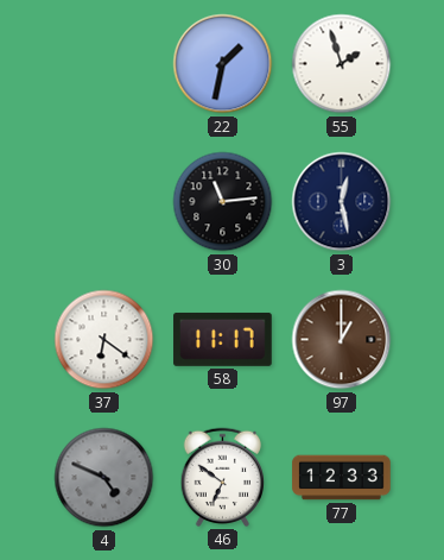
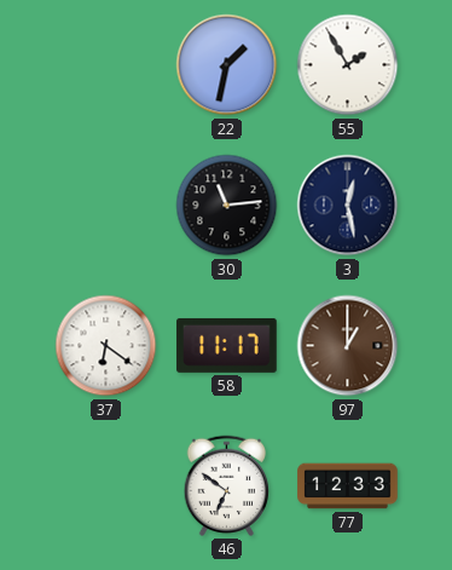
55: 1:57 -> 1:55
4: 4:49 -> none
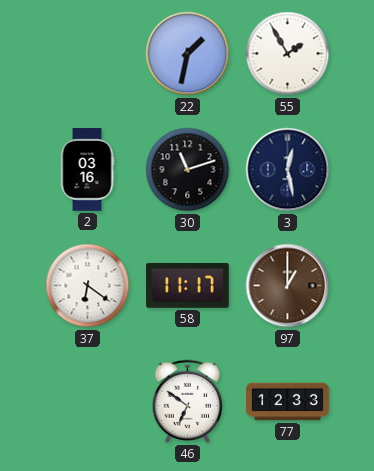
2: none -> 03:16
30: 11:14 -> 11:12
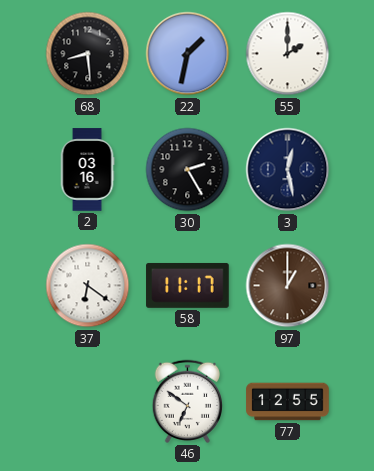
68: none -> 8:29
55: 1:55 -> 2:00
30: 11:12 -> 2:25
77: 12:33 -> 12:55
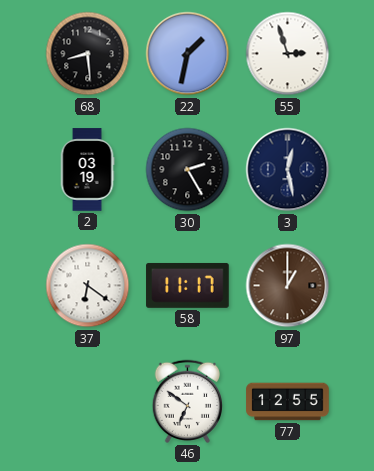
55: 2:00 -> 2:57
2: 03:16 -> 03:19
